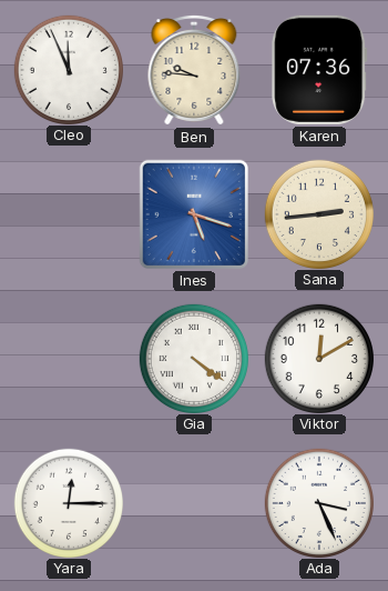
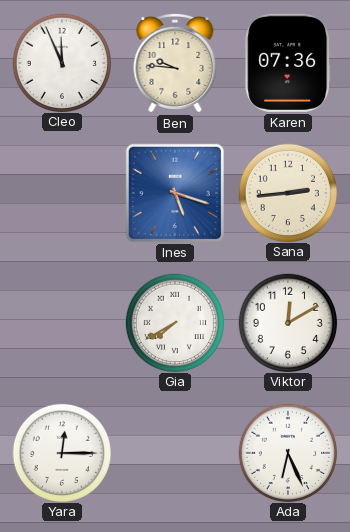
Gia: 4:21 -> 7:40
Ada: 3:26 -> 6:26
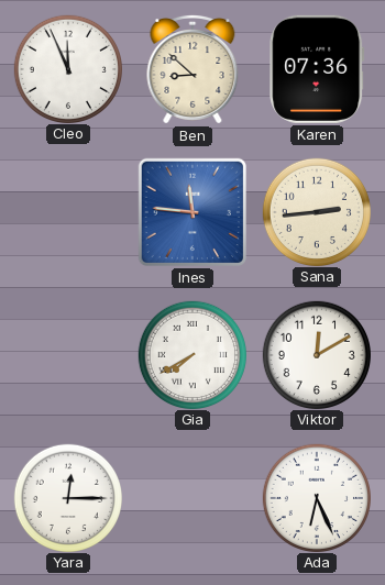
Ben: 9:46 -> 8:52
Ines: 5:18 -> 11:46
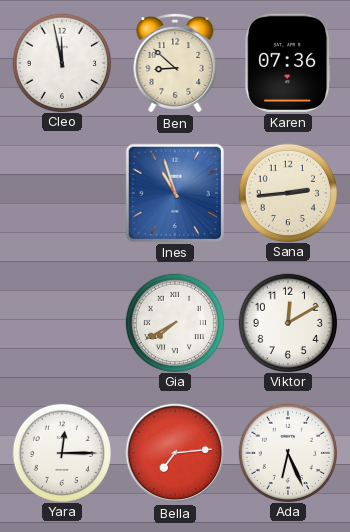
Cleo: 11:56 -> 11:58
Ines: 11:46 -> 10:57
Bella: none -> 7:14
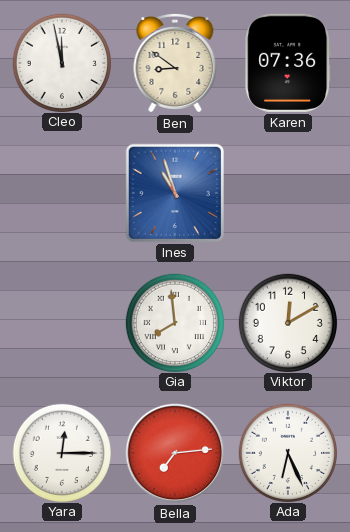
Ben: 8:52 -> 8:51
Sana: 2:44 -> none
Gia: 7:40 -> 7:59
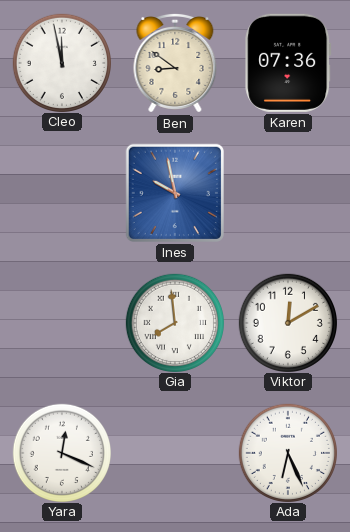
Ines: 10:57 -> 9:58
Yara: 12:15 -> 12:19
Bella: 7:14 -> none
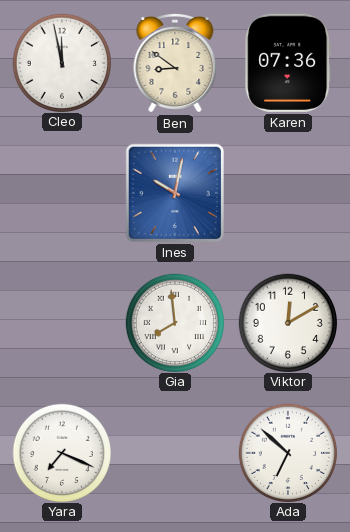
Ines: 9:58 -> 10:02
Yara: 12:19 -> 7:19
Ada: 6:26 -> 6:52
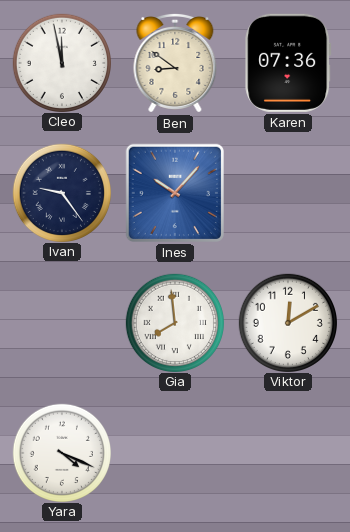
Ivan: none -> 9:24
Ines: 10:02 -> 10:07
Yara: 7:19 -> 4:19
Ada: 6:52 -> none
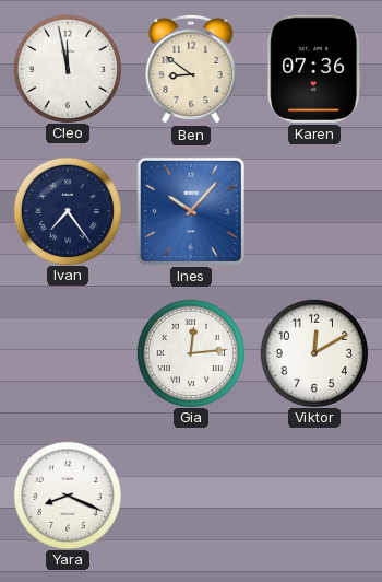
Ivan: 9:24 -> 7:24
Gia: 7:59 -> 12:14
Yara: 4:19 -> 8:19
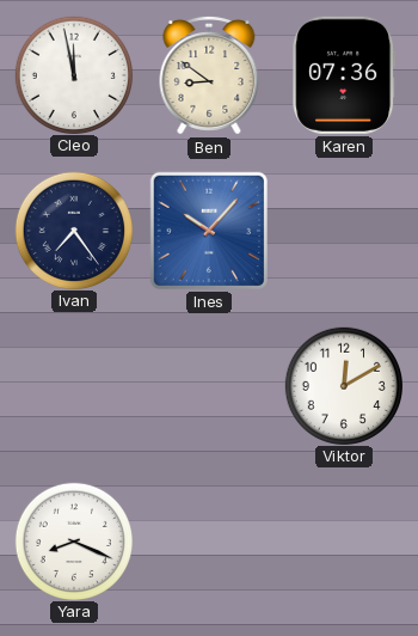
Gia: 12:14 -> none
